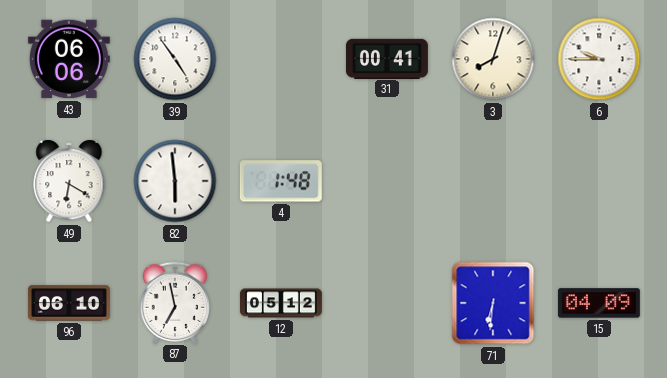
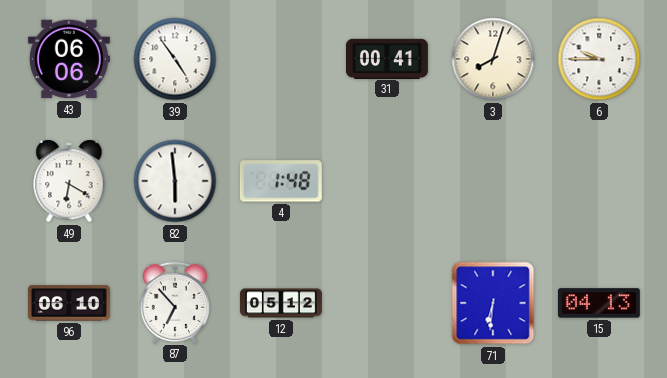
87: 6:58 -> 6:53
15: 04:09 -> 04:13
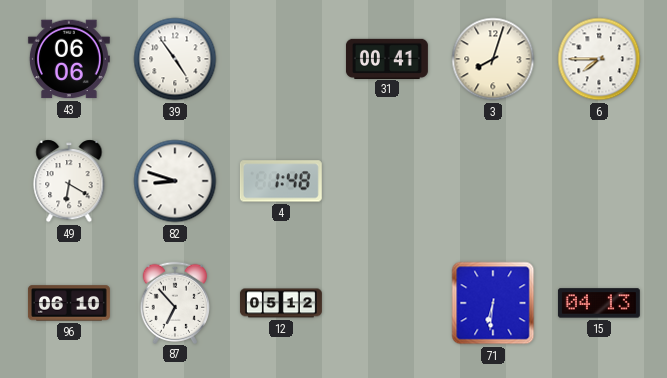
6: 9:45 -> 7:45
82: 5:59 -> 8:48
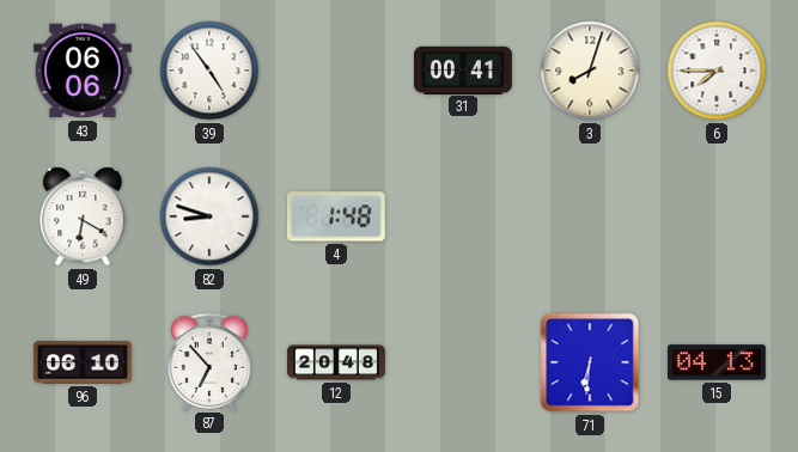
12: 05:12 -> 20:48
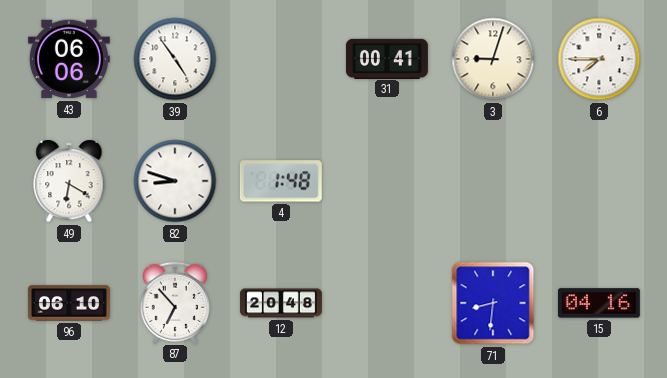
3: 8:03 -> 9:03
71: 6:31 -> 8:31
15: 04:13 -> 04:16
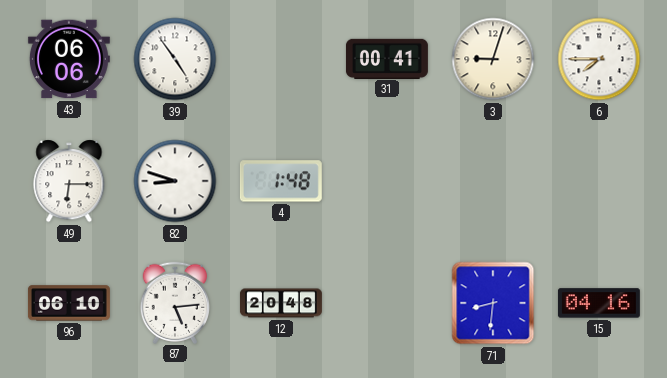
49: 6:20 -> 6:15
87: 6:53 -> 5:14
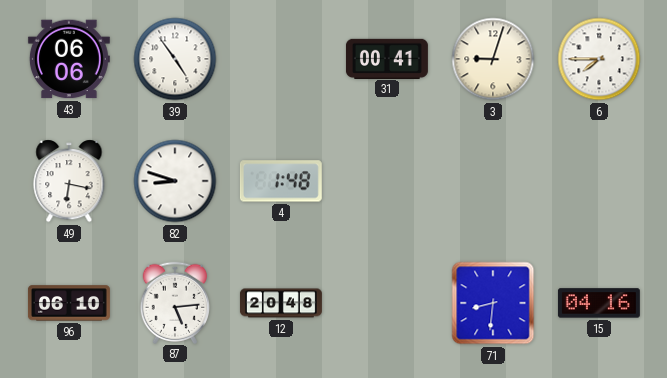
49: 6:15 -> 6:17
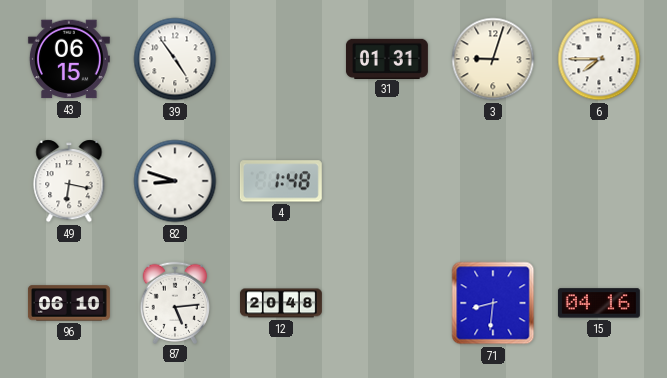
43: 06:06 -> 06:15
31: 00:41 -> 01:31
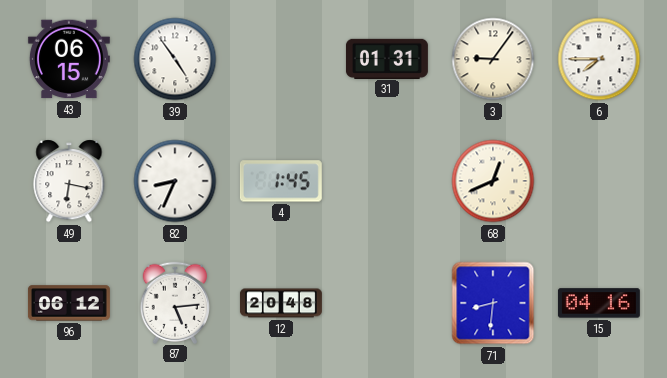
3: 9:03 -> 9:06
82: 8:48 -> 8:34
4: 1:48 -> 1:45
68: none -> 12:41
96: 06:10 -> 06:12
